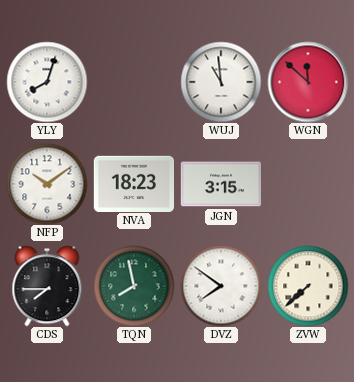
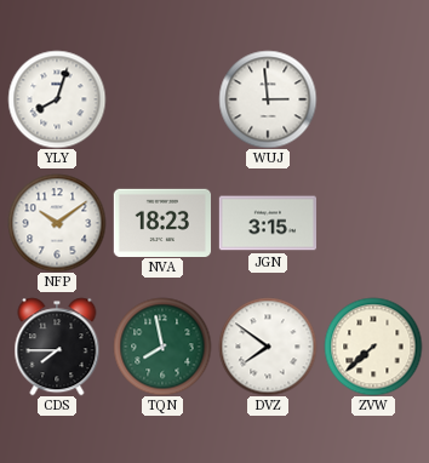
WUJ: 10:59 -> 2:59
WGN: 11:52 -> none
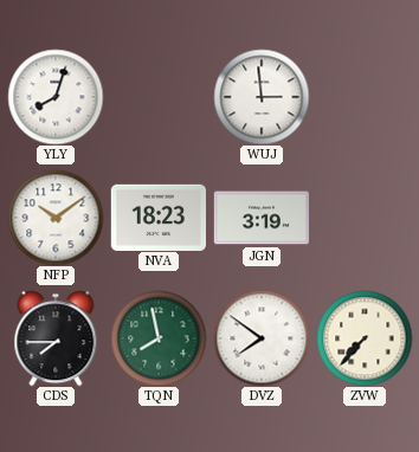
JGN: 3:15 -> 3:19
ZVW: 7:38 -> 7:37
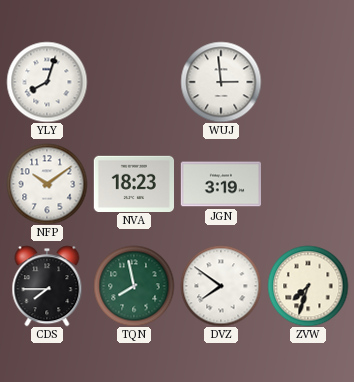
ZVW: 7:37 -> 7:33
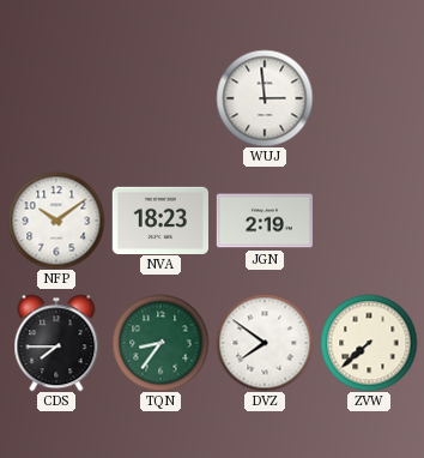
YLY: 8:03 -> none
JGN: 3:19 -> 2:19
TQN: 7:58 -> 8:36
ZVW: 7:33 -> 7:38
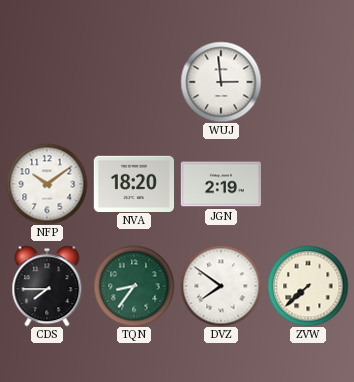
NVA: 18:23 -> 18:20
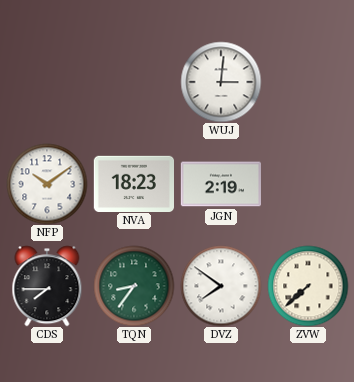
WUJ: 2:59 -> 3:01
NVA: 18:20 -> 18:23
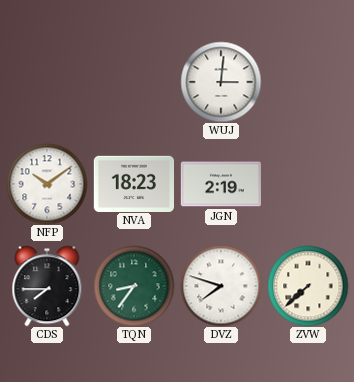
DVZ: 7:51 -> 7:48
